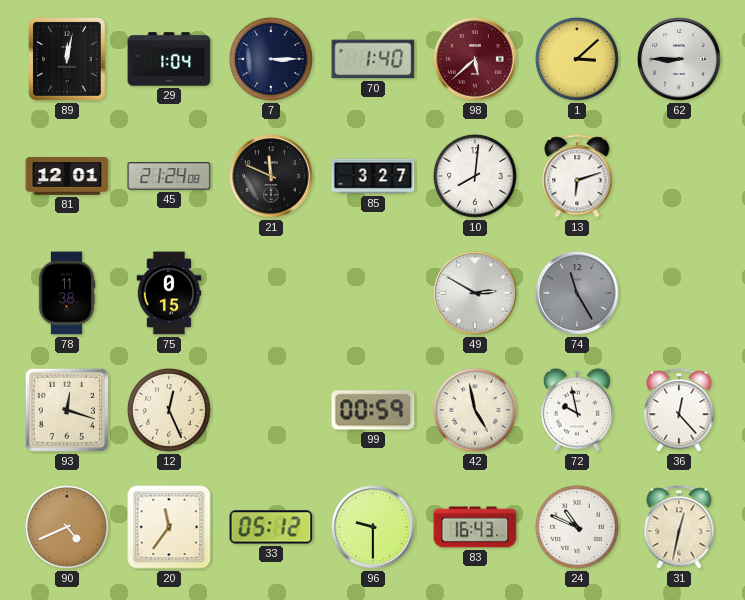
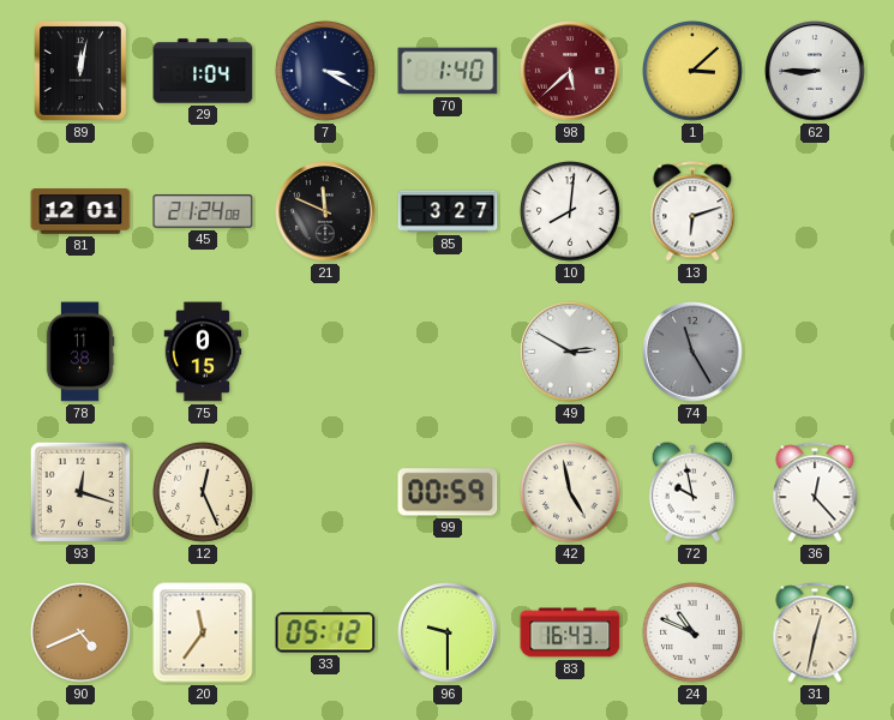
7: 3:15 -> 3:20
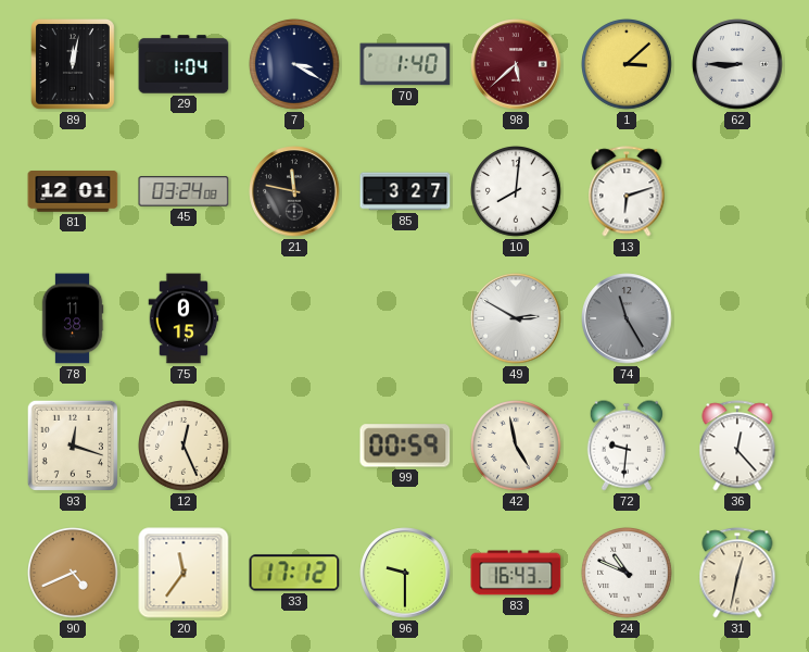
45: 21:24 -> 03:24
21: 11:49 -> 11:47
72: 9:58 -> 9:31
33: 05:12 -> 17:12
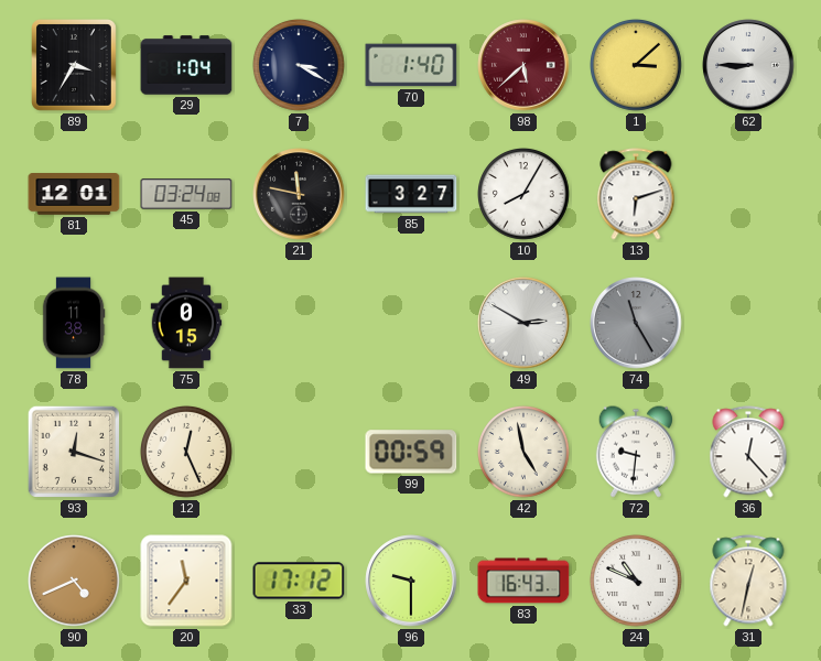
89: 12:02 -> 3:35
10: 8:01 -> 8:05
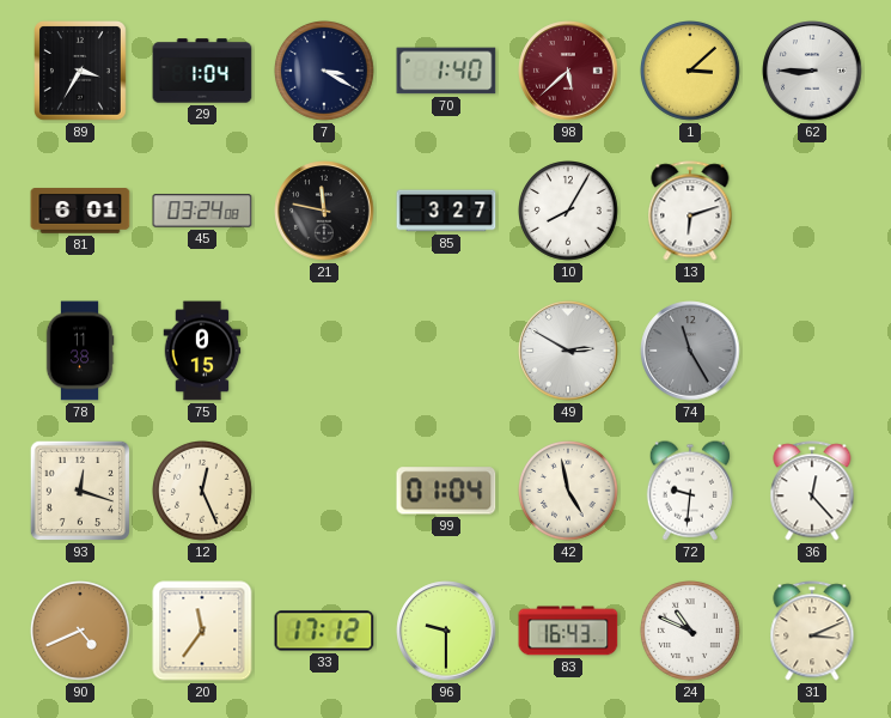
81: 12:01 -> 6:01
99: 00:59 -> 01:04
31: 12:32 -> 3:11
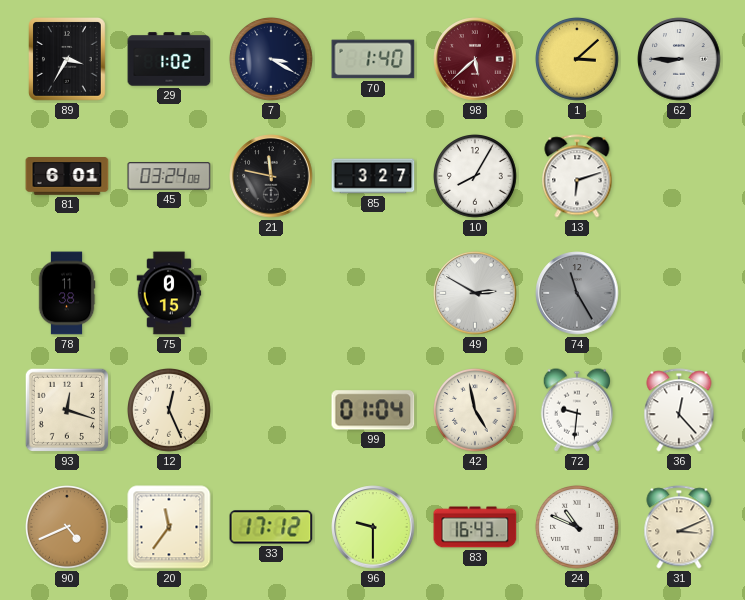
29: 1:04 -> 1:02
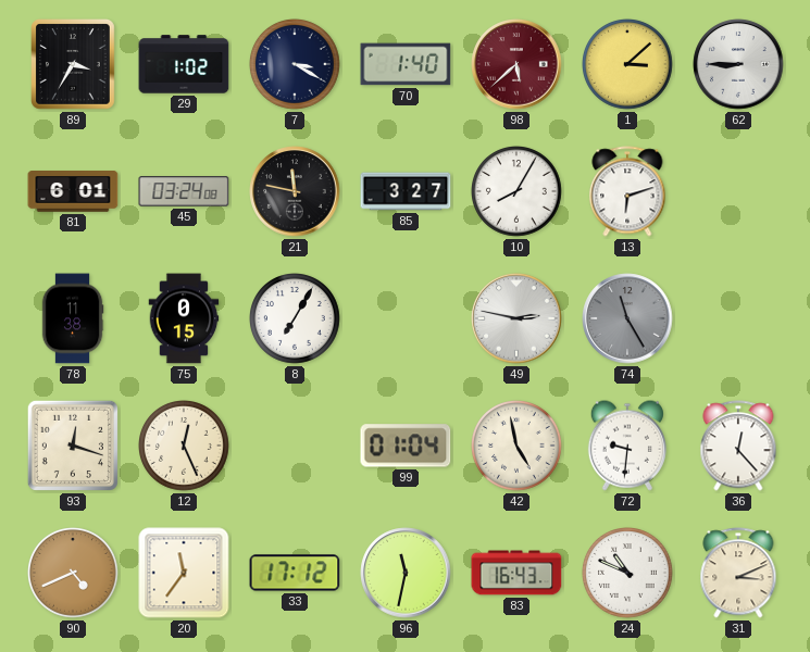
8: none -> 7:05
49: 2:50 -> 2:47
96: 9:30 -> 11:32
